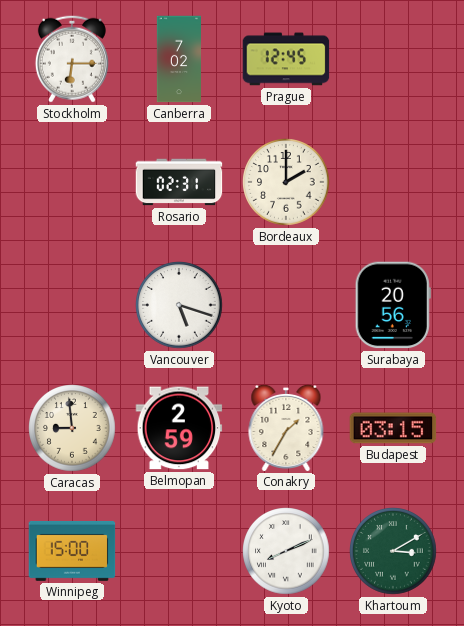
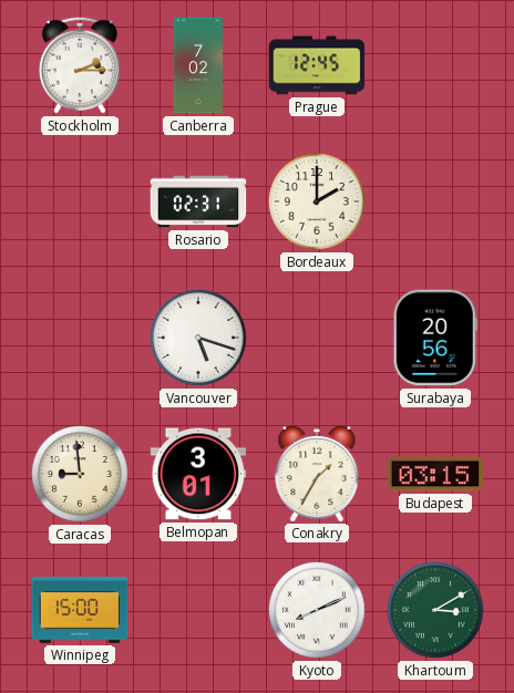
Stockholm: 6:15 -> 2:15
Belmopan: 2:59 -> 3:01
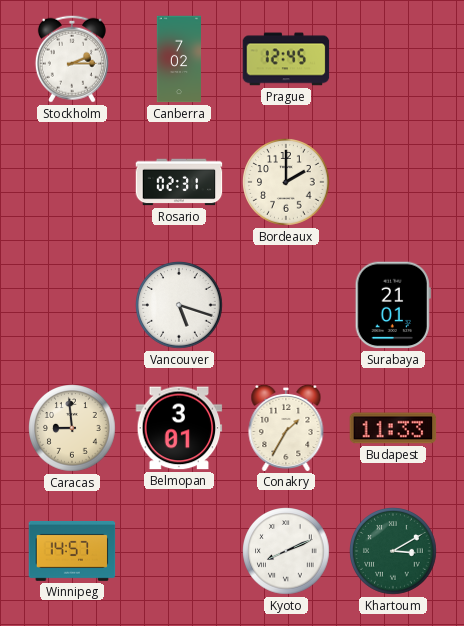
Surabaya: 20:56 -> 21:01
Budapest: 03:15 -> 11:33
Winnipeg: 15:00 -> 14:57
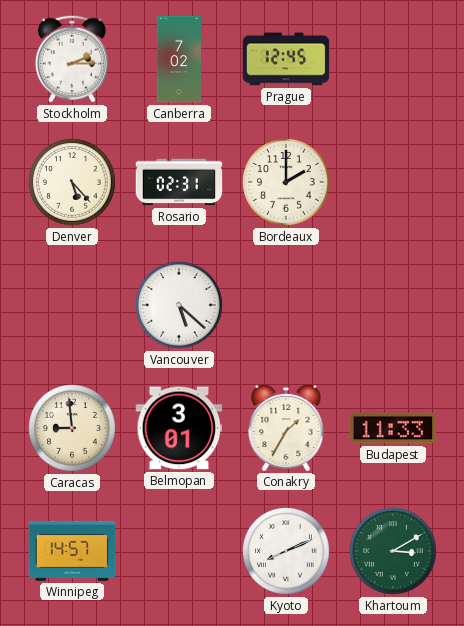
Denver: none -> 5:23
Vancouver: 5:18 -> 5:22
Surabaya: 21:01 -> none
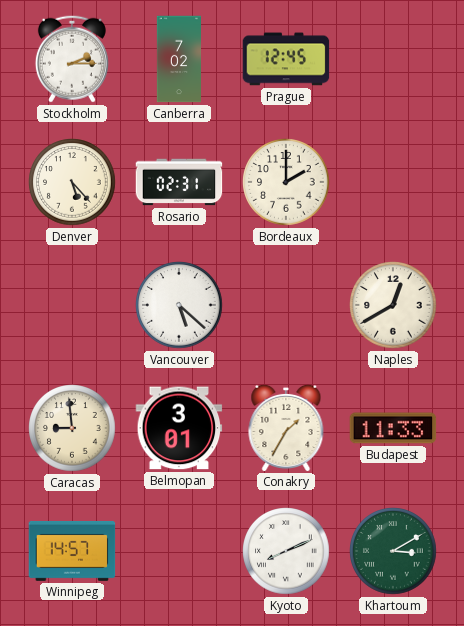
Naples: none -> 12:40
